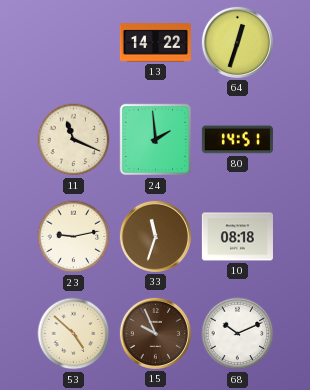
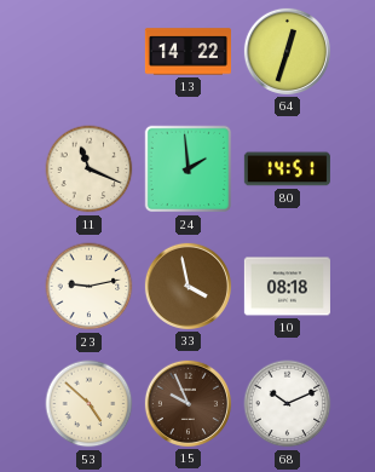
33: 11:33 -> 3:58
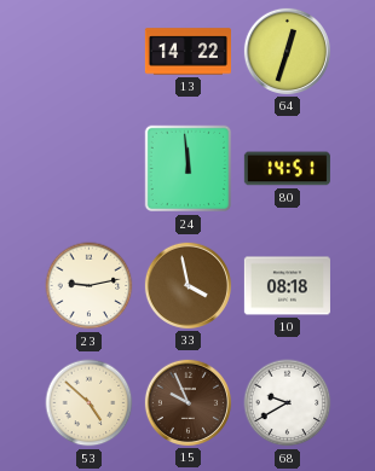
11: 11:19 -> none
24: 1:59 -> 11:59
68: 10:11 -> 9:40
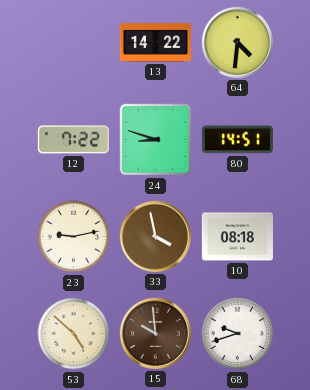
64: 12:33 -> 4:31
12: none -> 7:22
24: 11:59 -> 8:48
15: 9:56 -> 9:59
68: 9:40 -> 9:42
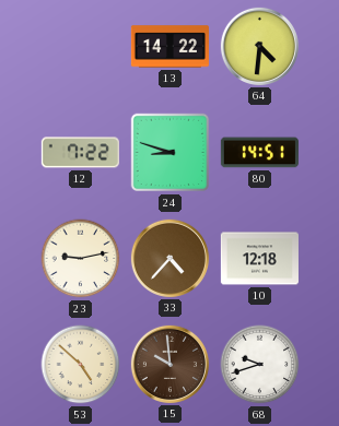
33: 3:58 -> 4:37
10: 08:18 -> 12:18
